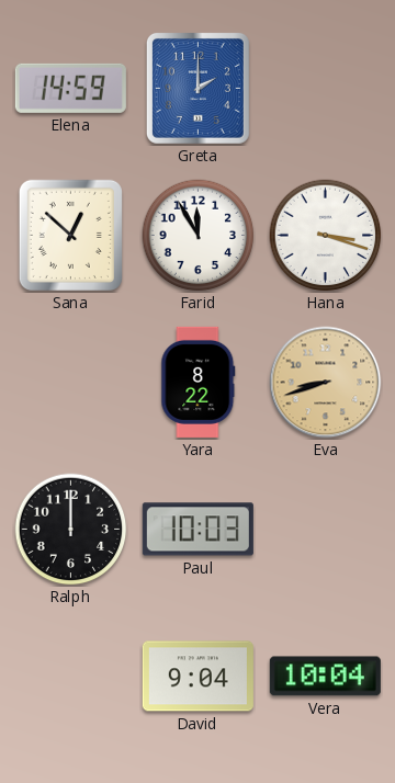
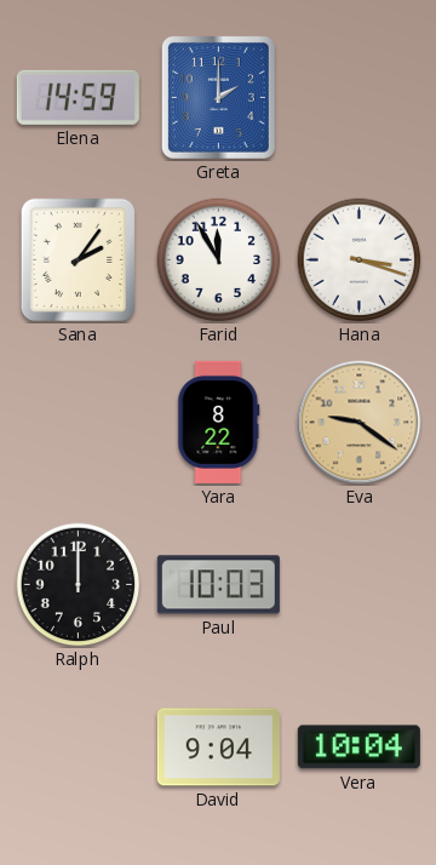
Sana: 12:52 -> 2:06
Eva: 8:42 -> 9:21
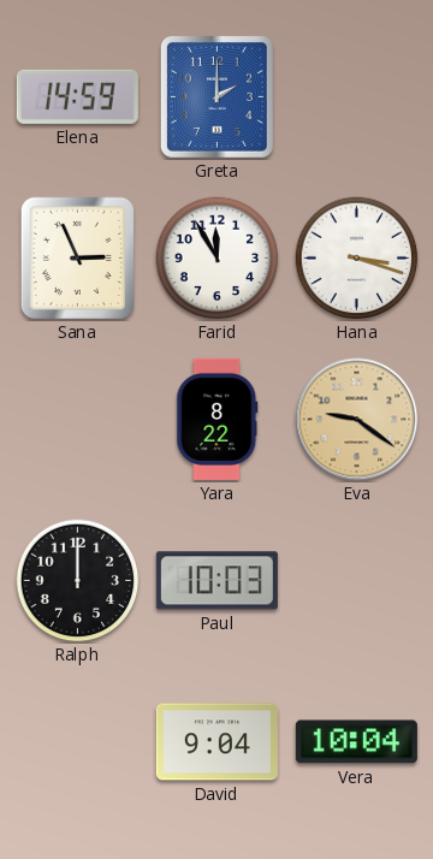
Sana: 2:06 -> 2:56
